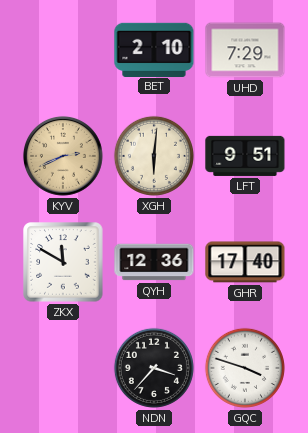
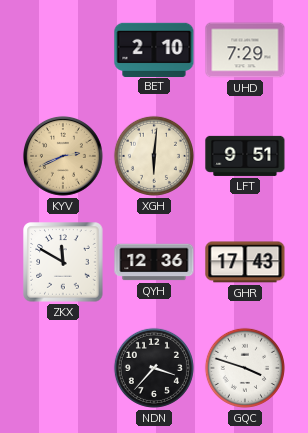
GHR: 17:40 -> 17:43
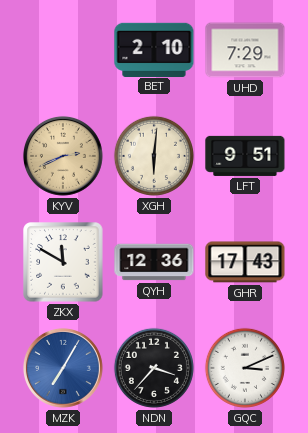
MZK: none -> 7:05
GQC: 3:48 -> 3:11
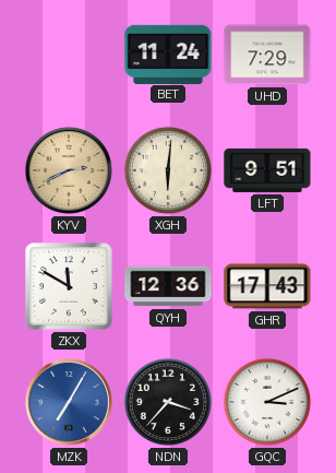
BET: 2:10 -> 11:24
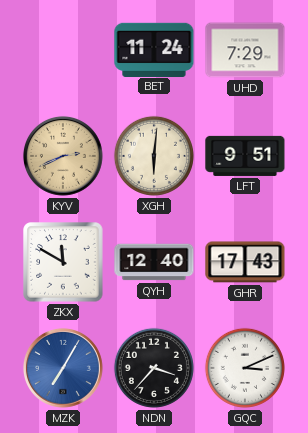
QYH: 12:36 -> 12:40
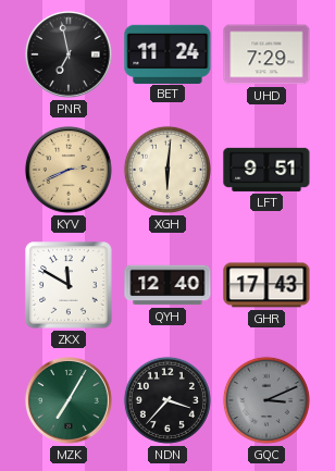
PNR: none -> 6:58
MZK dial: blue -> green
GQC dial: white -> grey
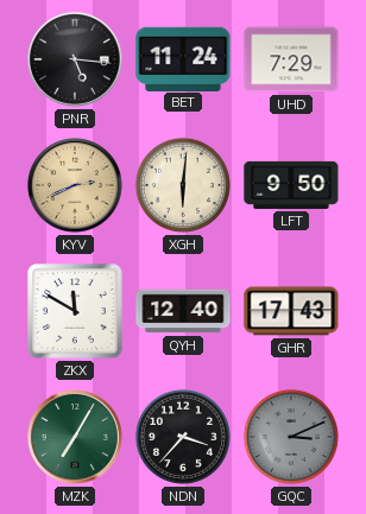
PNR: 6:58 -> 5:16
LFT: 9:51 -> 9:50
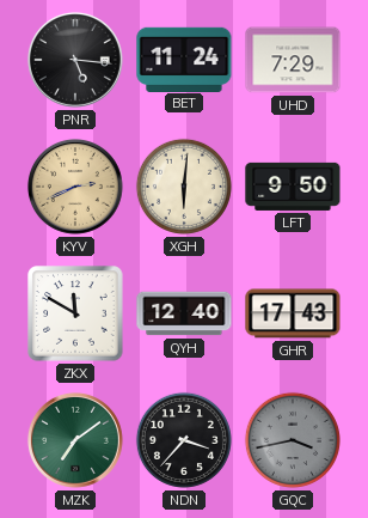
MZK: 7:05 -> 7:09
GQC: 3:11 -> 3:43
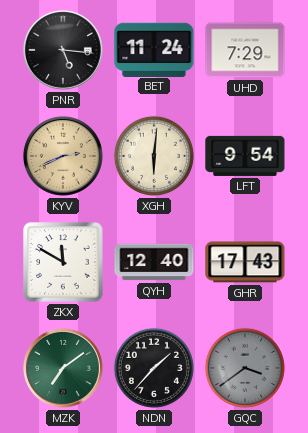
LFT: 9:50 -> 9:54
NDN: 3:37 -> 1:37
GQC: 3:43 -> 3:39
